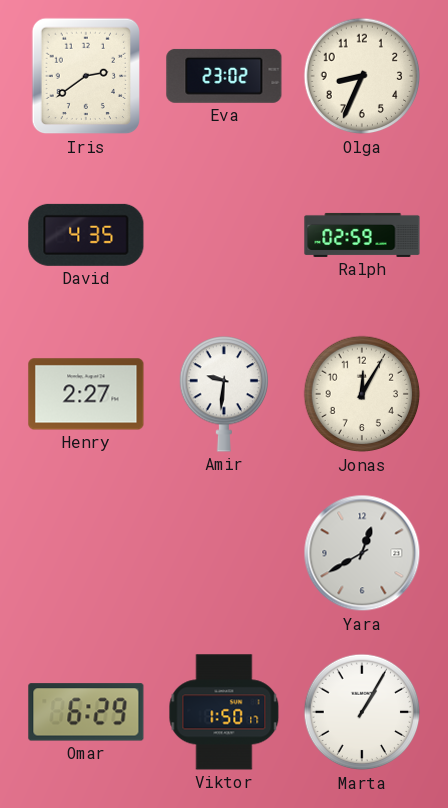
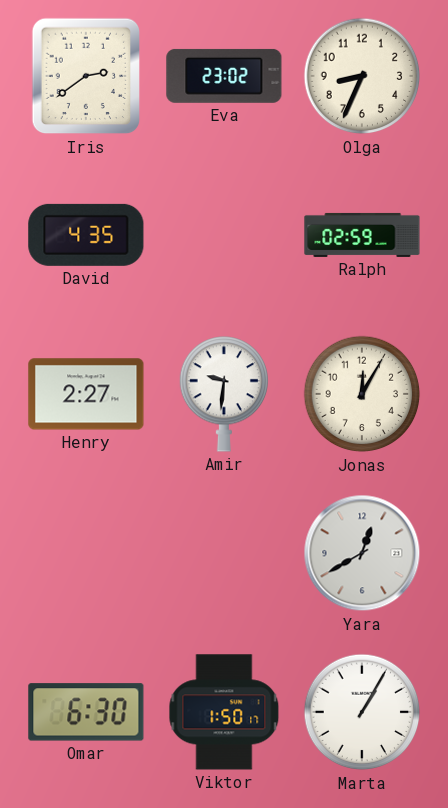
Omar: 6:29 -> 6:30
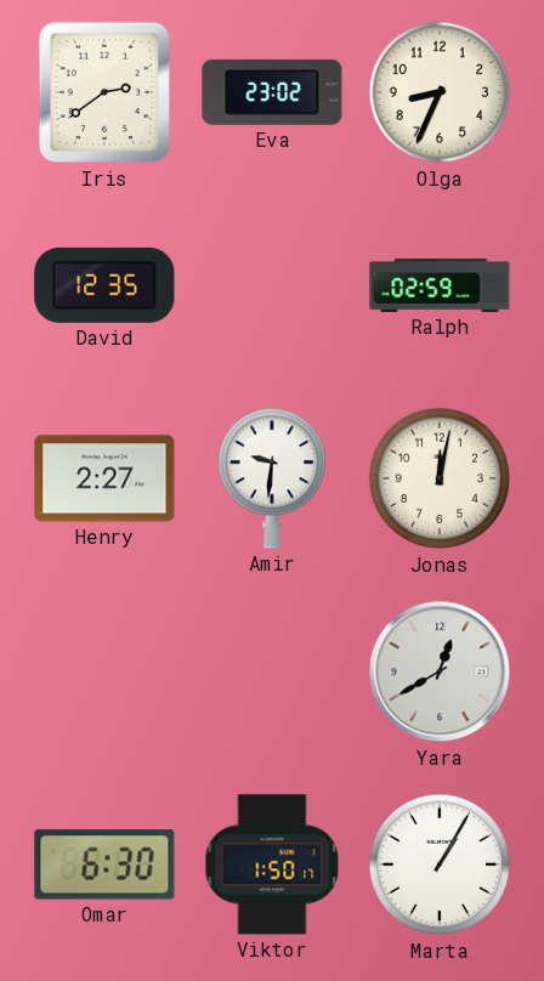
David: 4:35 -> 12:35
Jonas: 12:05 -> 12:02
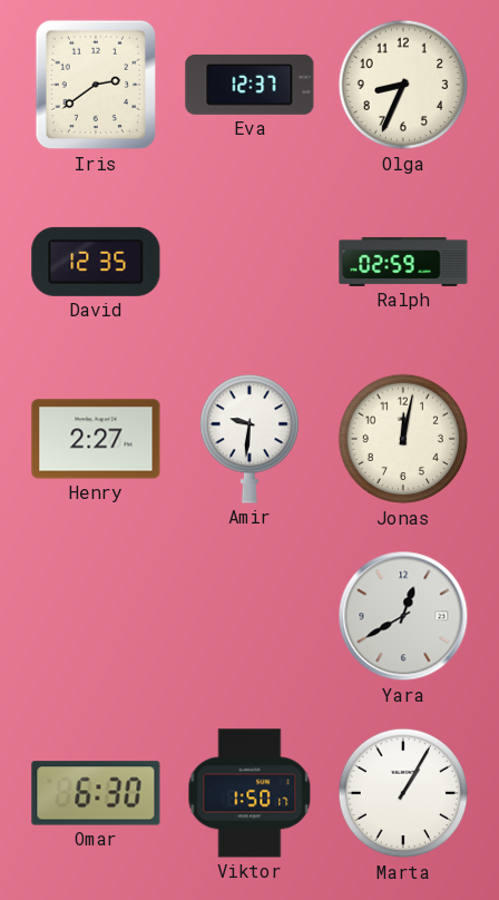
Eva: 23:02 -> 12:37
